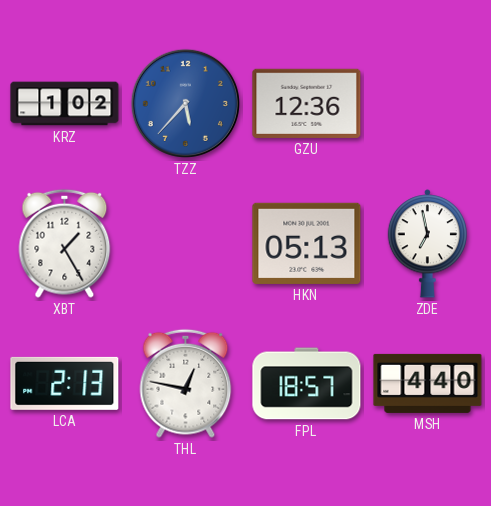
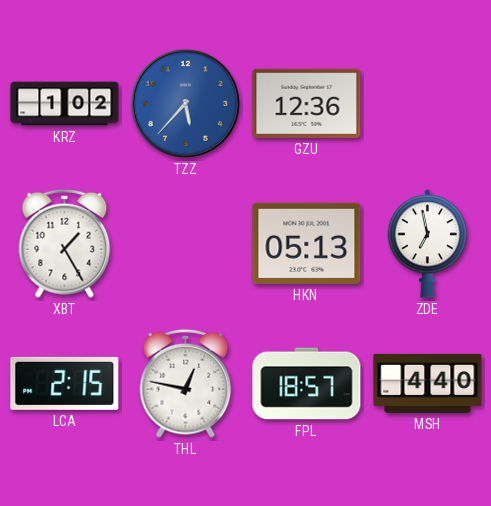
LCA: 2:13 -> 2:15
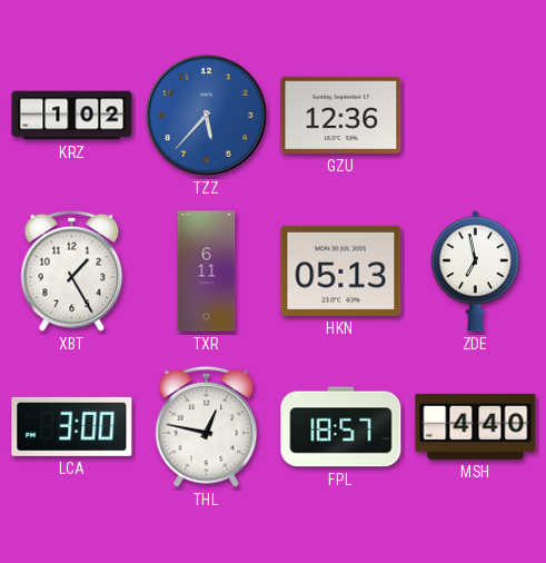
TXR: none -> 6:11
LCA: 2:15 -> 3:00
